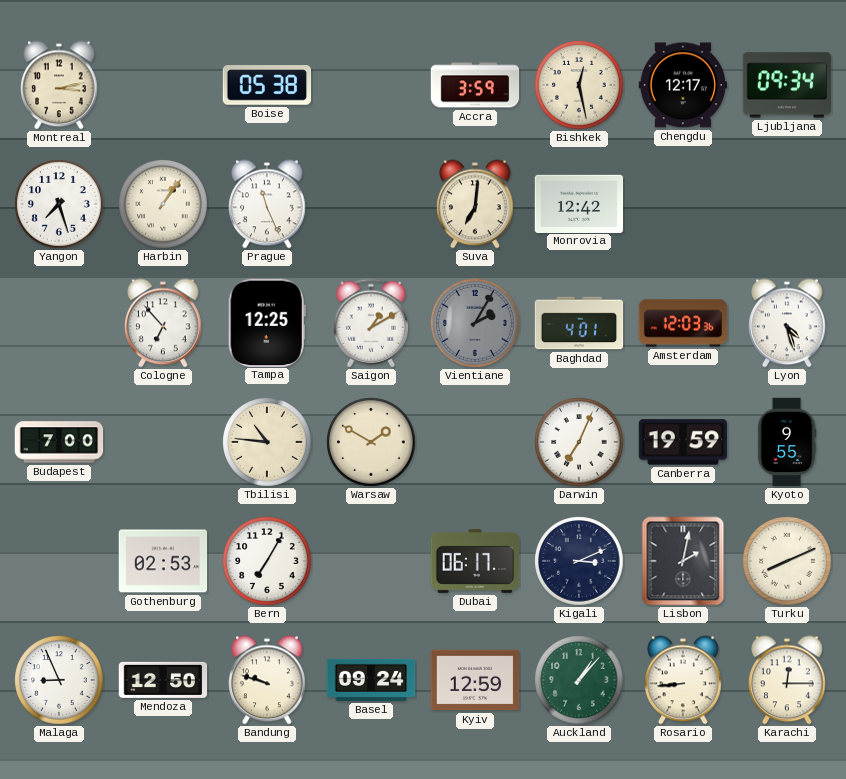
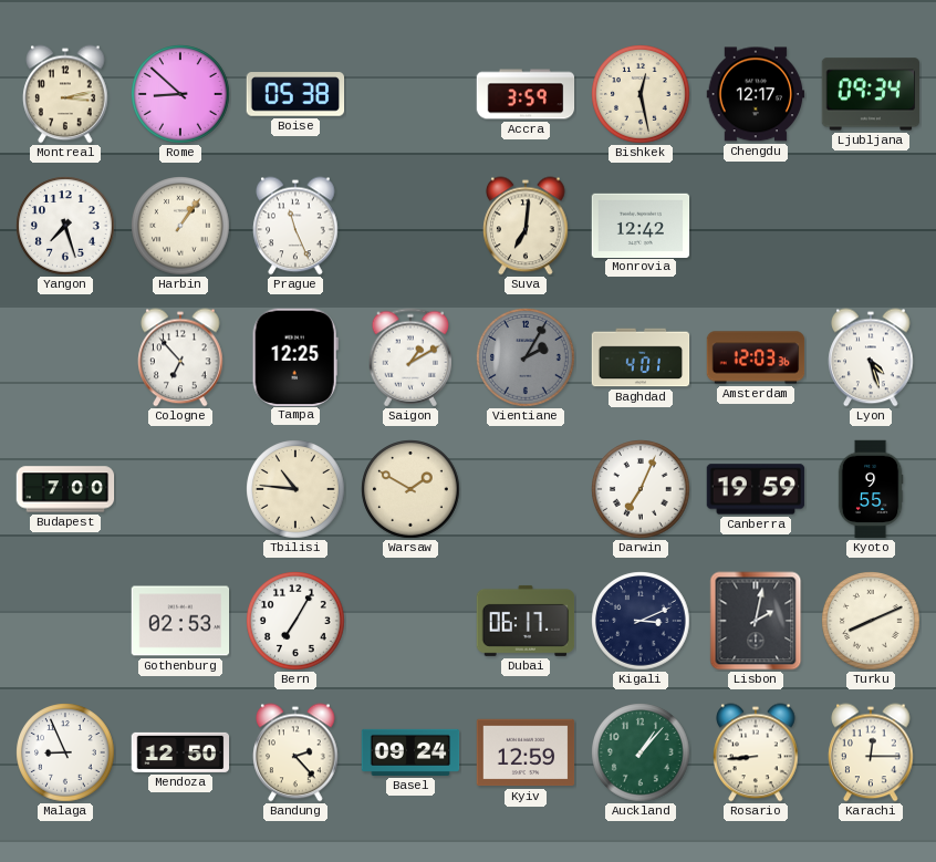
Rome: none -> 8:52
Bandung: 9:48 -> 2:23
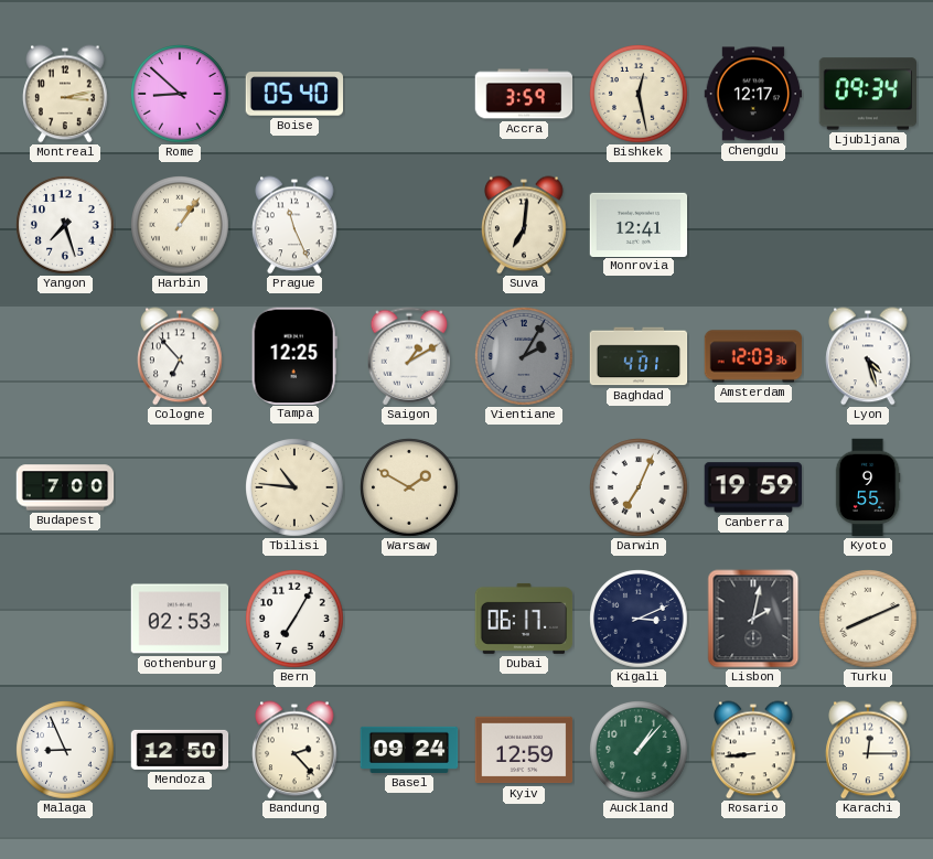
Boise: 05:38 -> 05:40
Monrovia: 12:42 -> 12:41
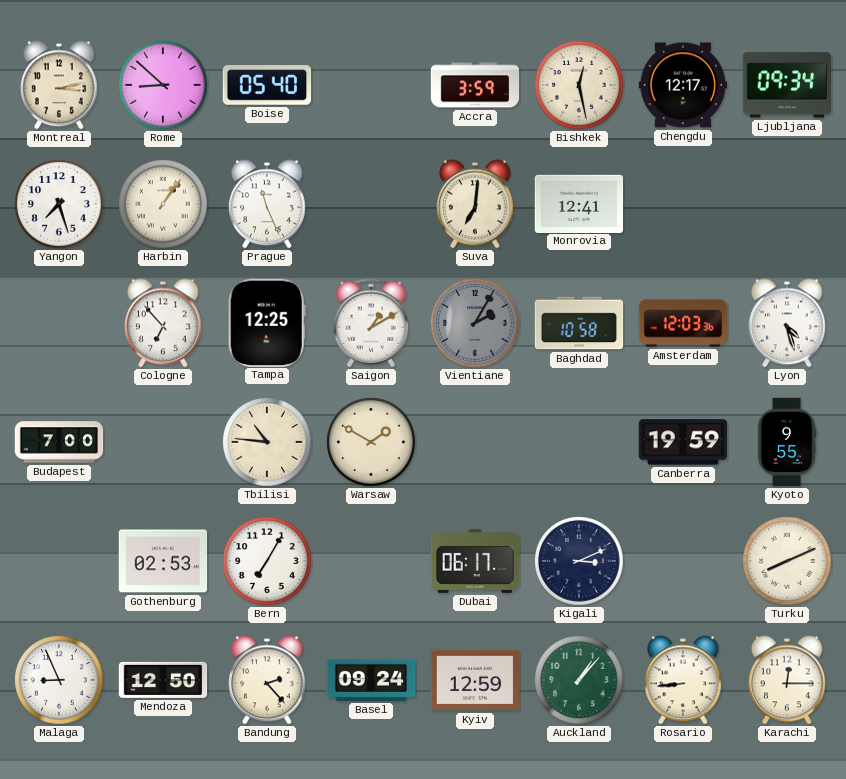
Baghdad: 4:01 -> 10:58
Darwin: 7:04 -> none
Lisbon: 2:02 -> none
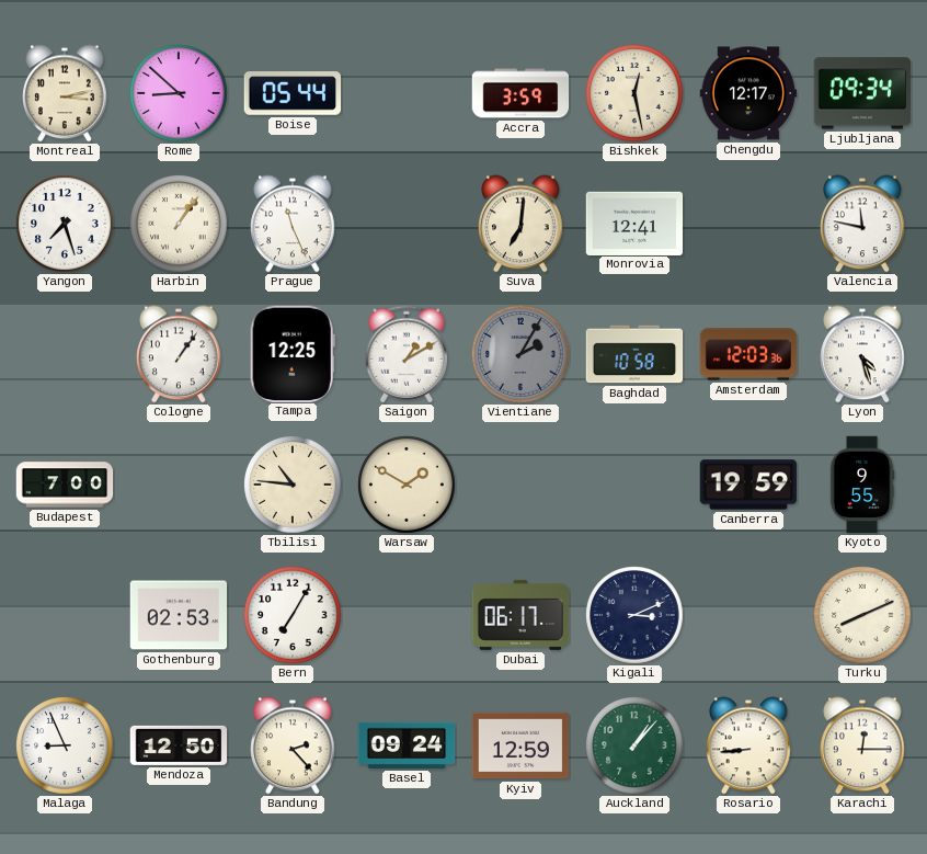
Boise: 05:40 -> 05:44
Valencia: none -> 11:47
Cologne: 6:53 -> 1:06
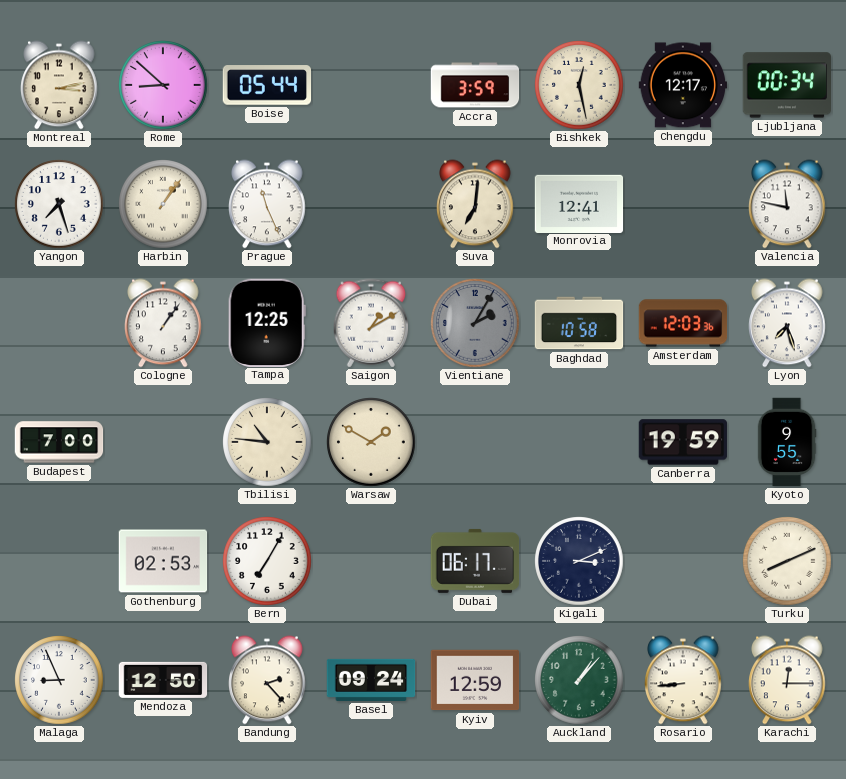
Ljubljana: 09:34 -> 00:34
Lyon: 4:27 -> 7:27
